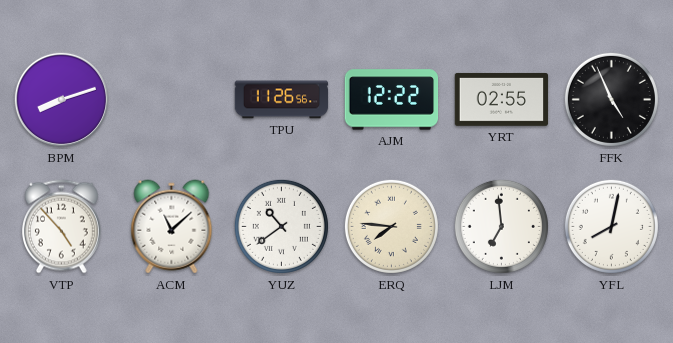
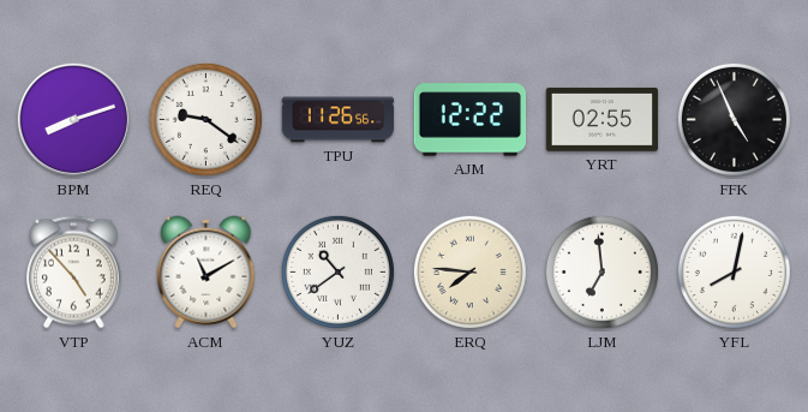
REQ: none -> 9:21
ACM: 11:08 -> 11:10
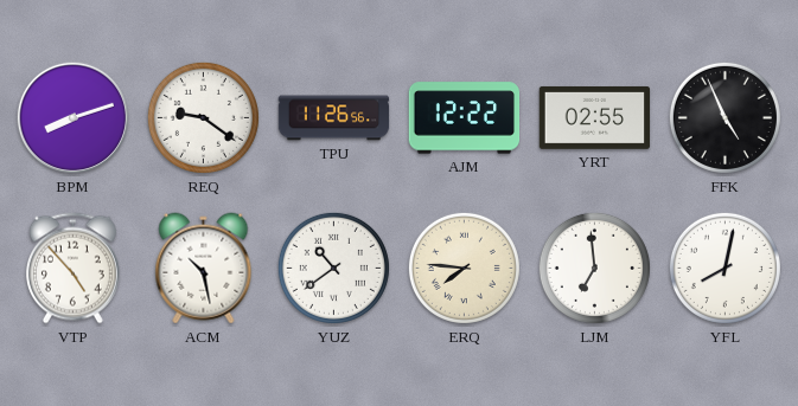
ACM: 11:10 -> 10:28
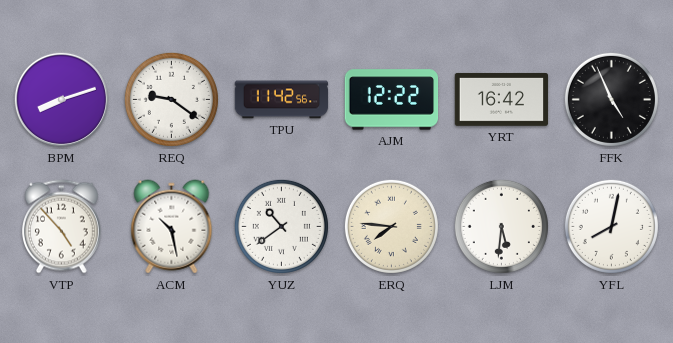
TPU: 11:26 -> 11:42
YRT: 02:55 -> 16:42
LJM: 6:59 -> 5:31
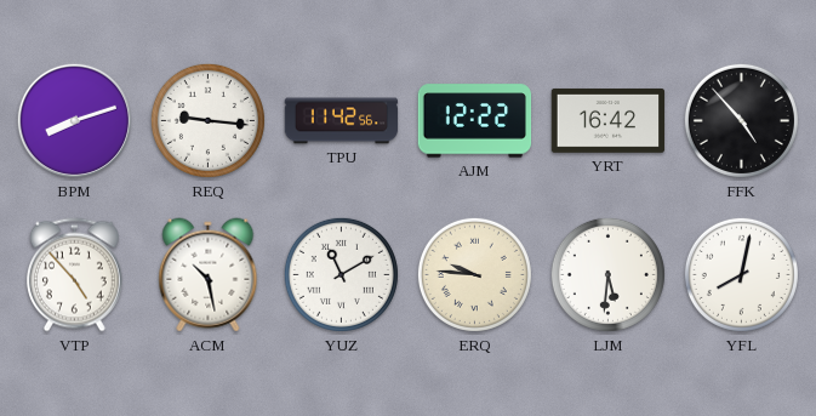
REQ: 9:21 -> 9:16
FFK: 4:56 -> 4:53
YUZ: 10:39 -> 11:10
ERQ: 7:46 -> 9:46
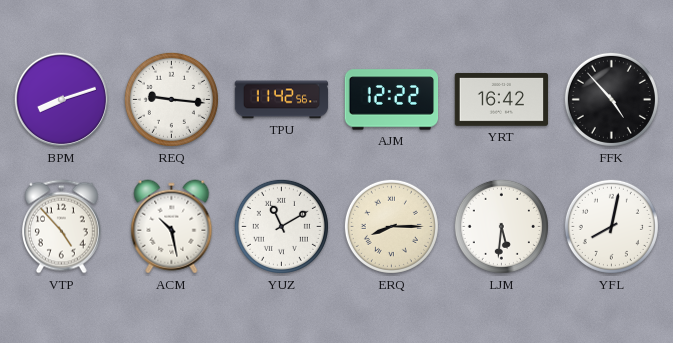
ERQ: 9:46 -> 8:15
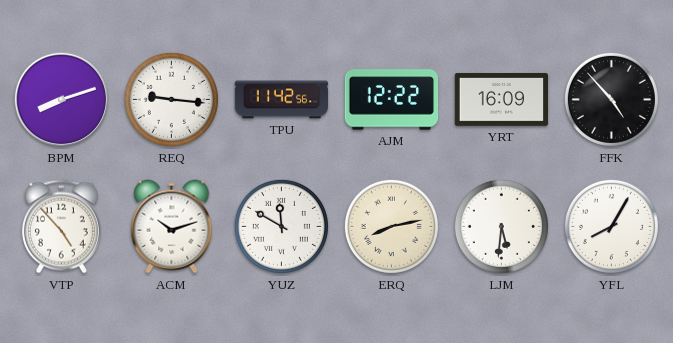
YRT: 16:42 -> 16:09
ACM: 10:28 -> 10:12
YUZ: 11:10 -> 11:50
ERQ: 8:15 -> 8:13
YFL: 8:02 -> 8:05
